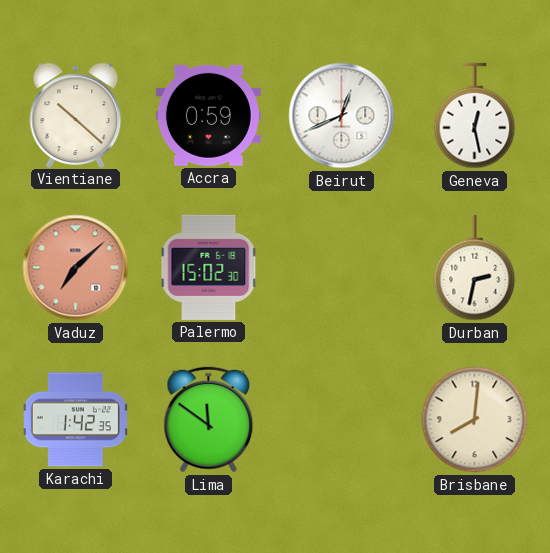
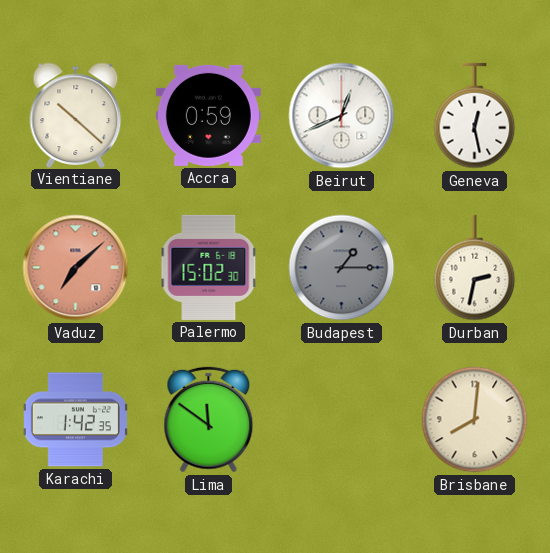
Budapest: none -> 1:15
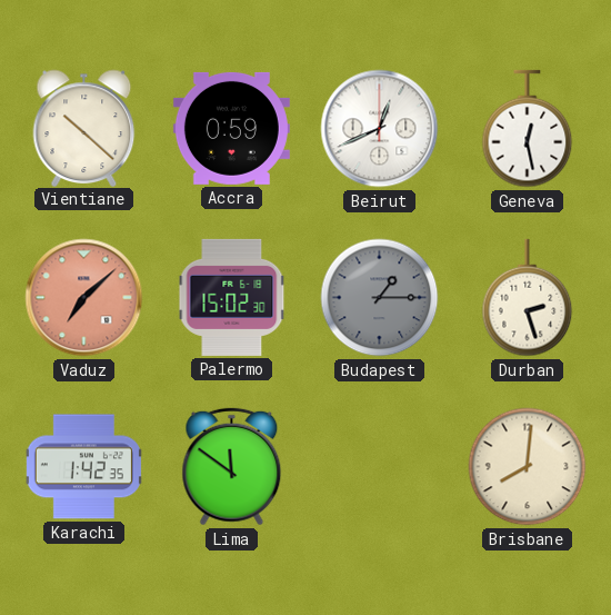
Durban: 2:32 -> 2:27
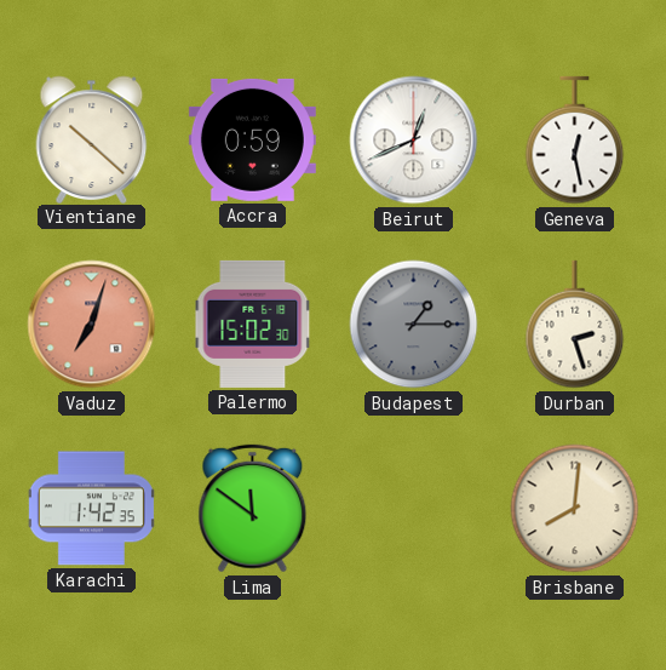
Vaduz: 7:08 -> 7:03
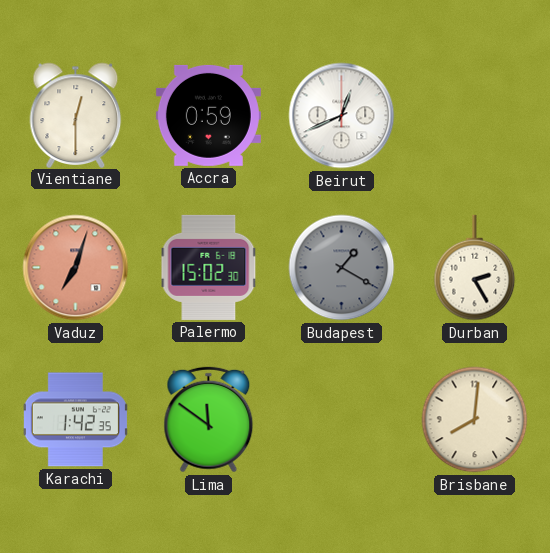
Vientiane: 10:22 -> 12:30
Geneva: 12:28 -> none
Budapest: 1:15 -> 1:20
Durban: 2:27 -> 2:25
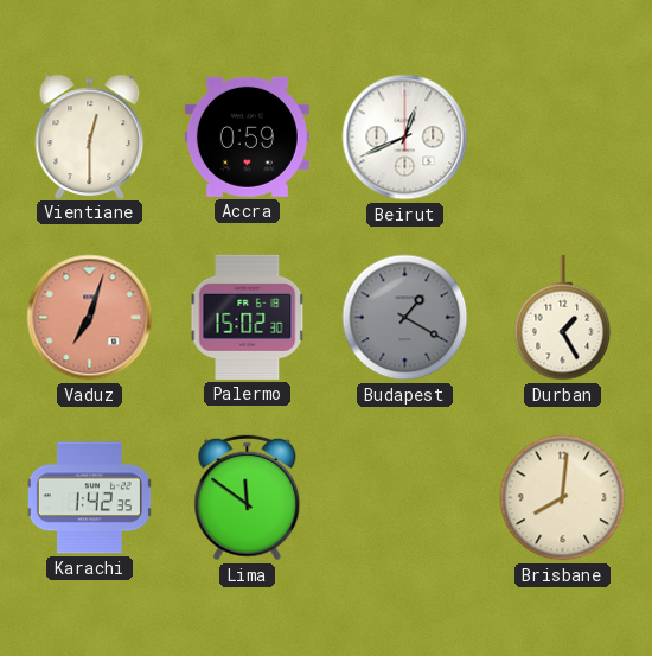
Durban: 2:25 -> 1:25
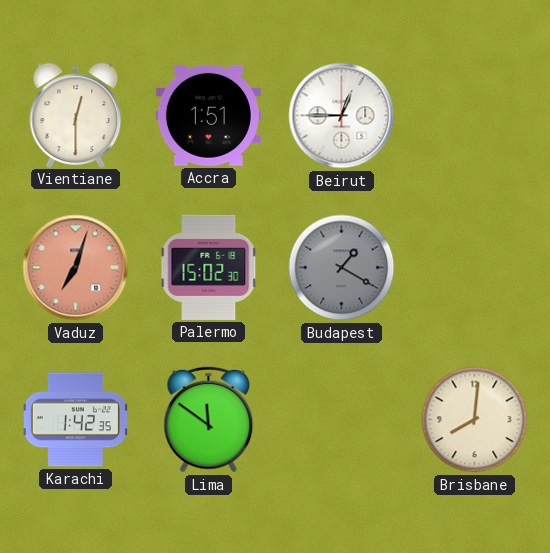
Accra: 0:59 -> 1:51
Beirut: 12:41 -> 12:45
Durban: 1:25 -> none
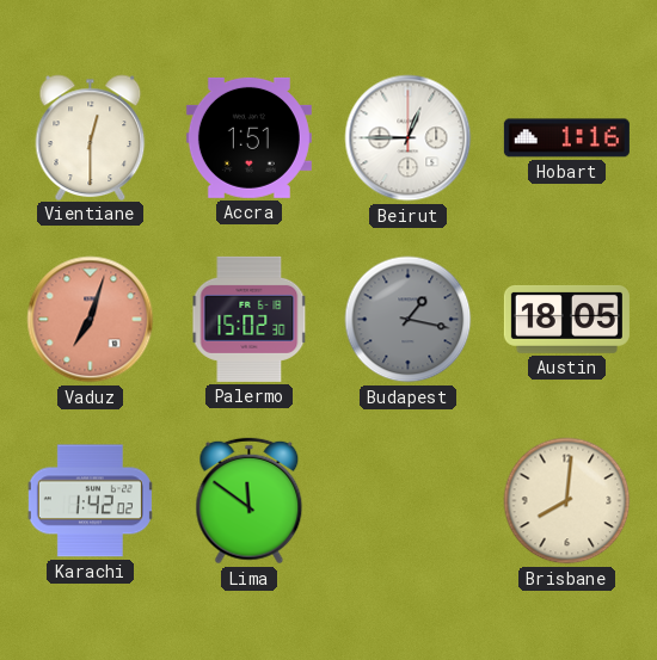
Hobart: none -> 1:16
Budapest: 1:20 -> 1:17
Austin: none -> 18:05
Karachi: 1:42:35 -> 1:42:02
